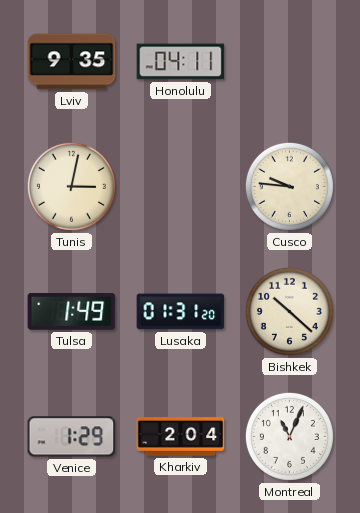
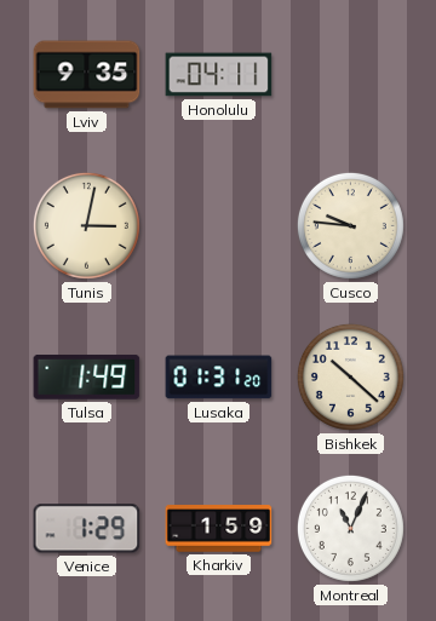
Kharkiv: 2:04 -> 1:59
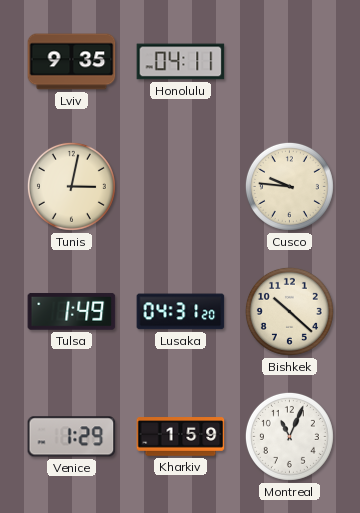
Lusaka: 01:31 -> 04:31
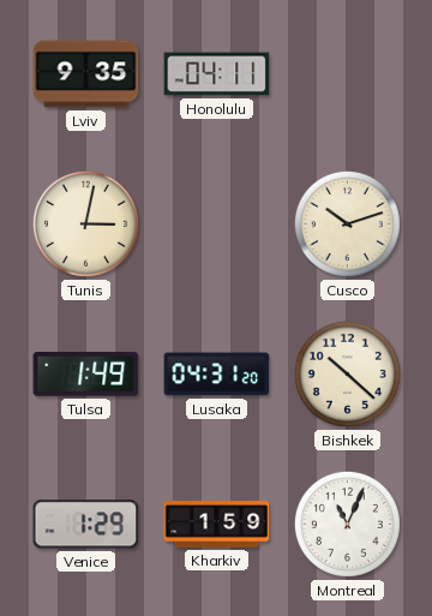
Cusco: 9:46 -> 10:12
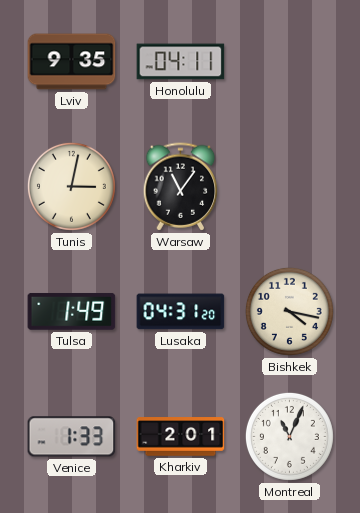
Warsaw: none -> 11:06
Cusco: 10:12 -> none
Bishkek: 10:22 -> 4:17
Venice: 1:29 -> 1:33
Kharkiv: 1:59 -> 2:01
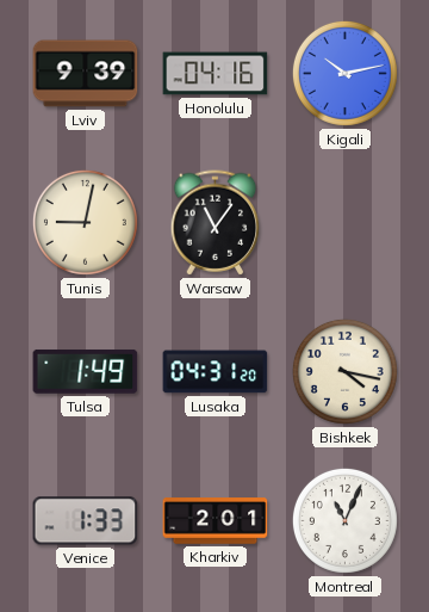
Lviv: 9:35 -> 9:39
Honolulu: 04:11 -> 04:16
Kigali: none -> 10:13
Tunis: 3:02 -> 9:02
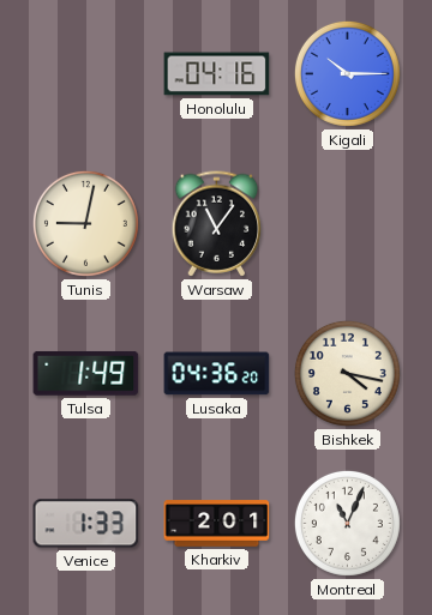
Lviv: 9:39 -> none
Kigali: 10:13 -> 10:15
Lusaka: 04:31 -> 04:36
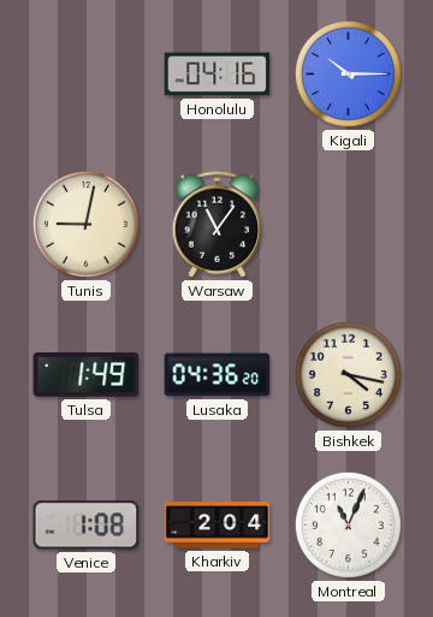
Venice: 1:33 -> 1:08
Kharkiv: 2:01 -> 2:04
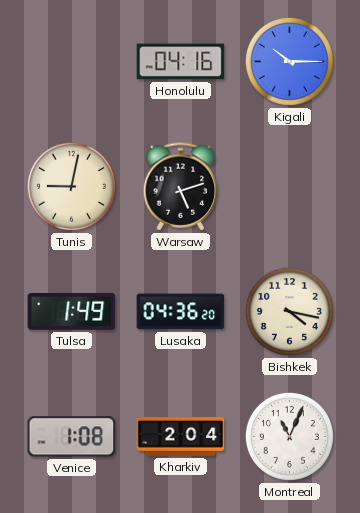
Warsaw: 11:06 -> 5:12
